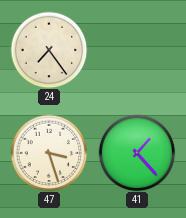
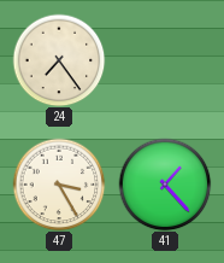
47: 3:27 -> 3:25
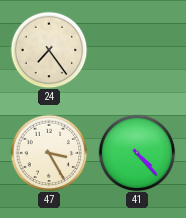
41: 1:23 -> 4:23
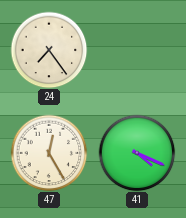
47: 3:25 -> 12:25
41: 4:23 -> 4:19
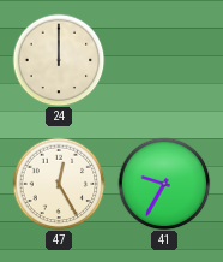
24: 7:24 -> 12:00
41: 4:19 -> 9:35
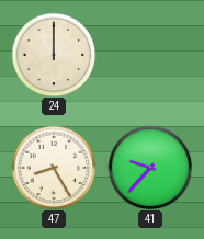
47: 12:25 -> 8:25
41: 9:35 -> 9:37
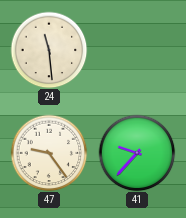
24: 12:00 -> 11:29
47: 8:25 -> 9:24
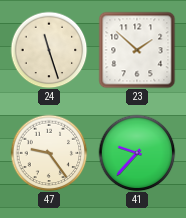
24: 11:29 -> 11:27
23: none -> 1:52
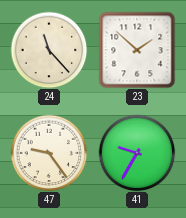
24: 11:27 -> 11:23
41: 9:37 -> 9:35
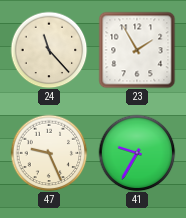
23: 1:52 -> 1:55
47: 9:24 -> 9:26
